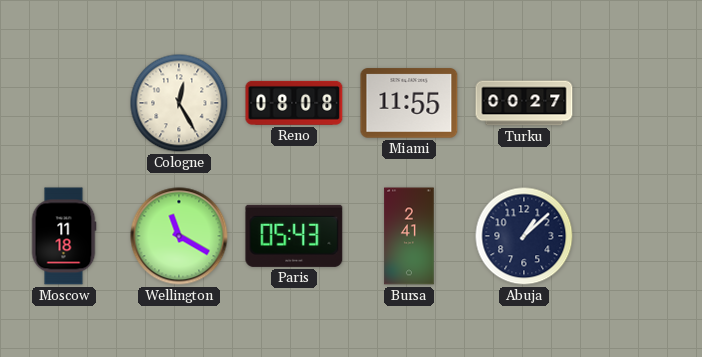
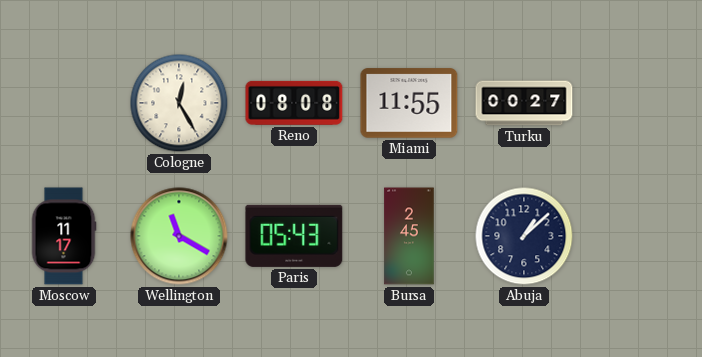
Moscow: 11:18 -> 11:17
Bursa: 2:41 -> 2:45
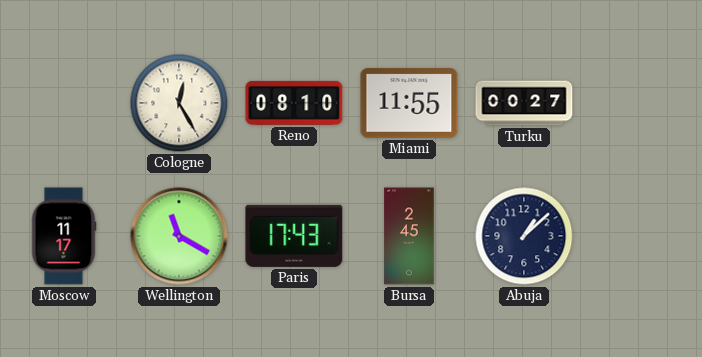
Reno: 08:08 -> 08:10
Paris: 05:43 -> 17:43
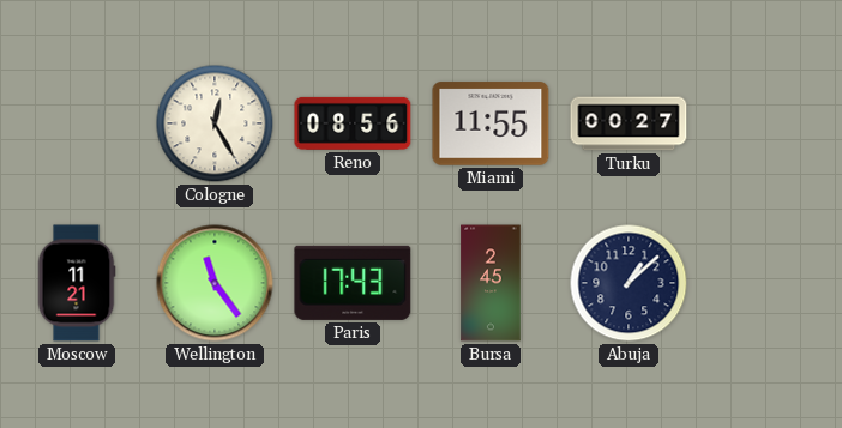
Reno: 08:10 -> 08:56
Moscow: 11:17 -> 11:21
Wellington: 11:20 -> 11:24
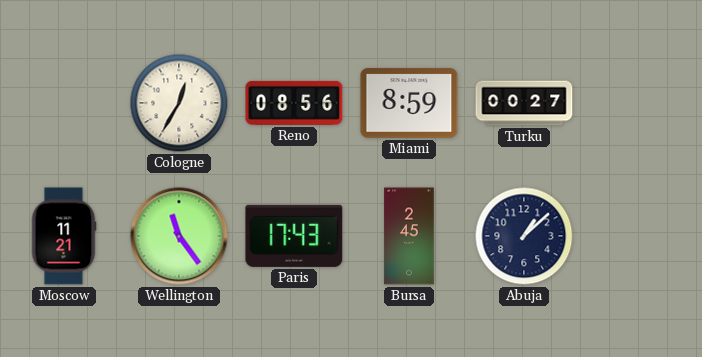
Cologne: 12:25 -> 12:35
Miami: 11:55 -> 8:59
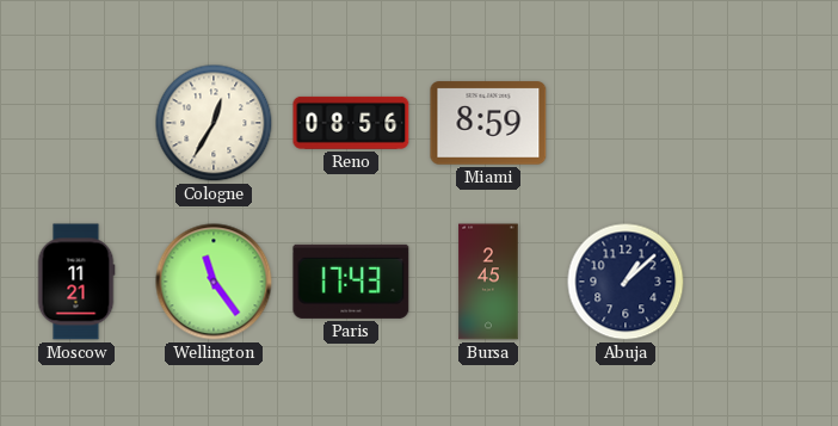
Turku: 00:27 -> none
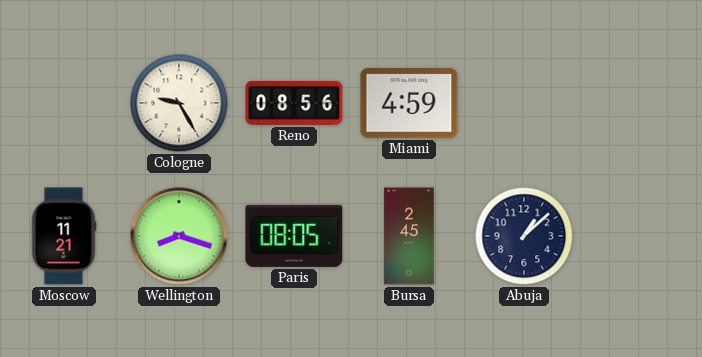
Cologne: 12:35 -> 9:25
Miami: 8:59 -> 4:59
Wellington: 11:24 -> 8:18
Paris: 17:43 -> 08:05
